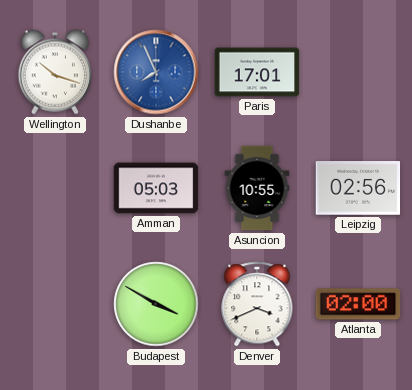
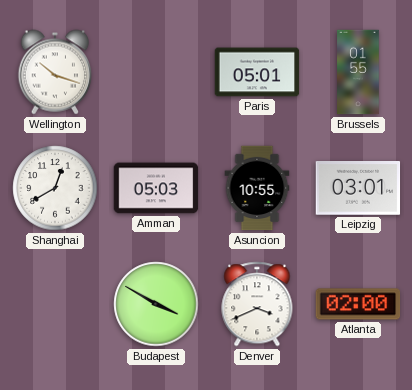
Dushanbe: 7:56 -> none
Paris: 17:01 -> 05:01
Brussels: none -> 01:55
Shanghai: none -> 12:40
Leipzig: 02:56 -> 03:01
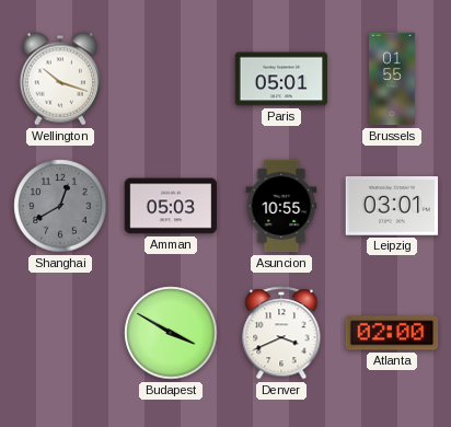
Shanghai dial: white -> grey
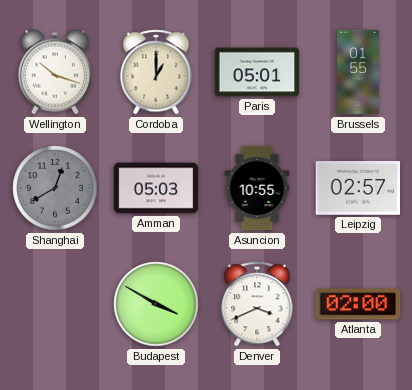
Cordoba: none -> 1:00
Leipzig: 03:01 -> 02:57
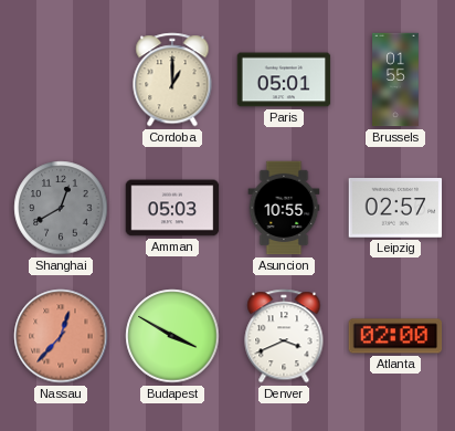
Wellington: 10:18 -> none
Nassau: none -> 12:37
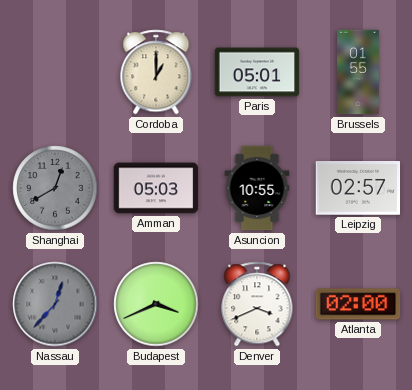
Nassau dial: salmon -> grey
Budapest: 3:50 -> 3:41
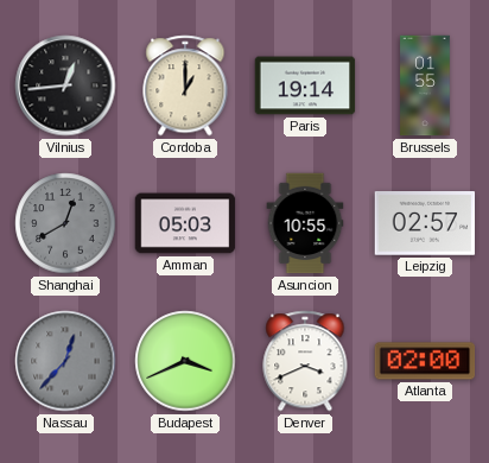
Vilnius: none -> 12:44
Paris: 05:01 -> 19:14
